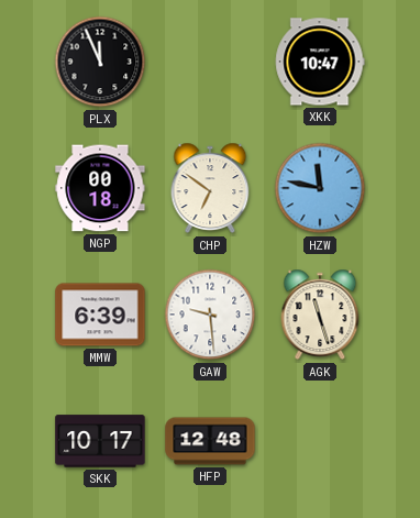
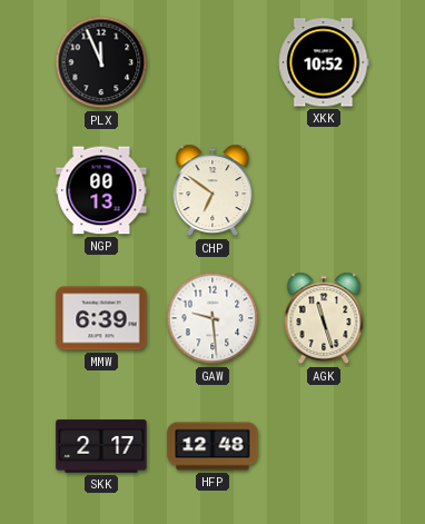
XKK: 10:47 -> 10:52
NGP: 00:18 -> 00:13
HZW: 11:47 -> none
SKK: 10:17 -> 2:17
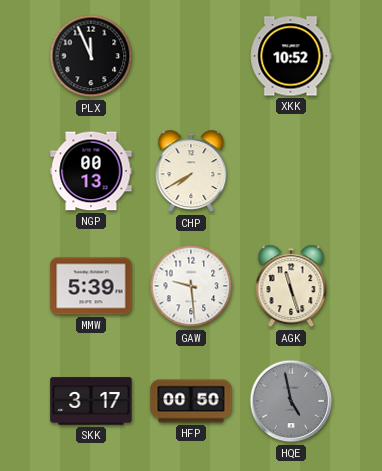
CHP: 6:51 -> 7:40
MMW: 6:39 -> 5:39
SKK: 2:17 -> 3:17
HFP: 12:48 -> 00:50
HQE: none -> 4:58
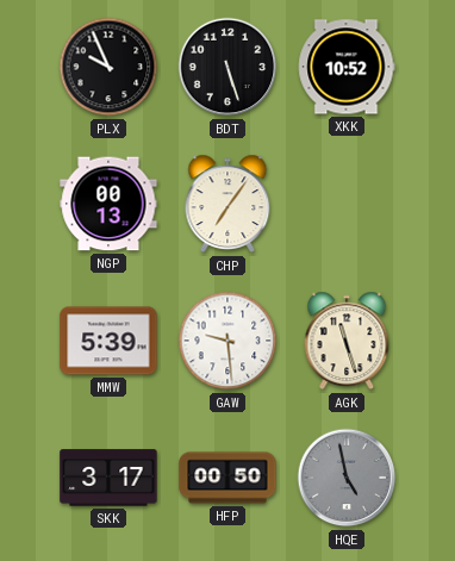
PLX: 11:56 -> 9:56
BDT: none -> 5:27
CHP: 7:40 -> 7:06
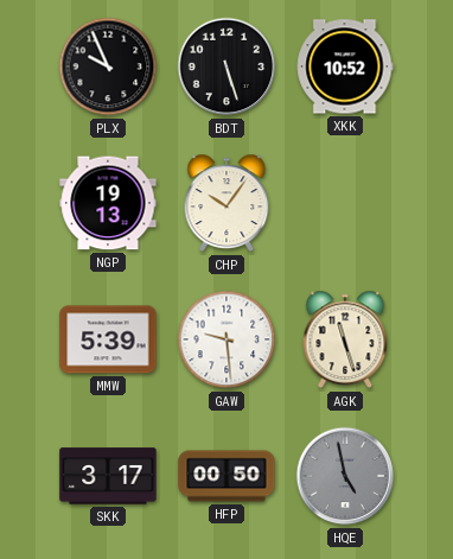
NGP: 00:13 -> 19:13
CHP: 7:06 -> 10:06
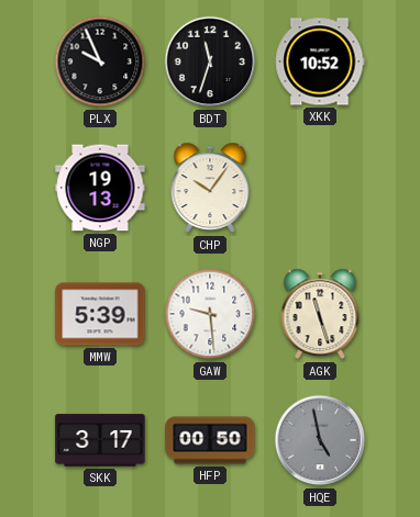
BDT: 5:27 -> 11:33
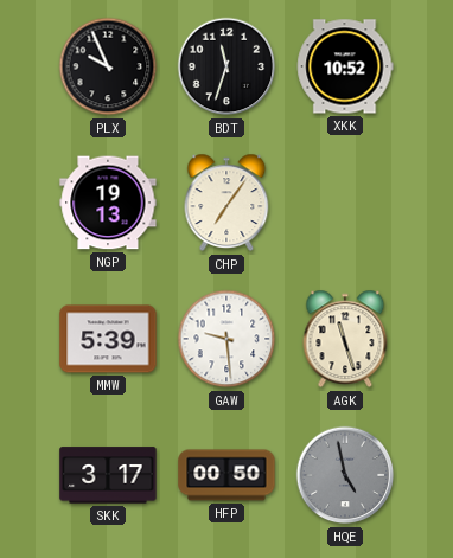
CHP: 10:06 -> 7:06
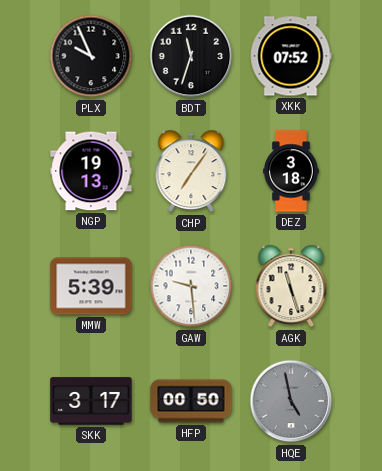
XKK: 10:52 -> 07:52
DEZ: none -> 3:18
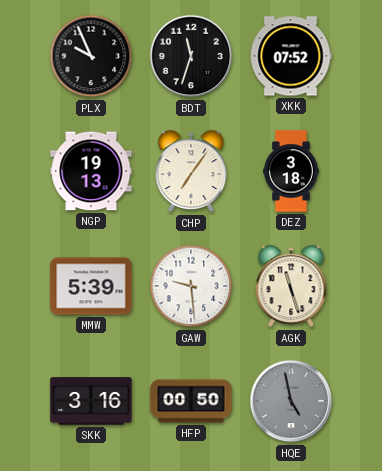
SKK: 3:17 -> 3:16
